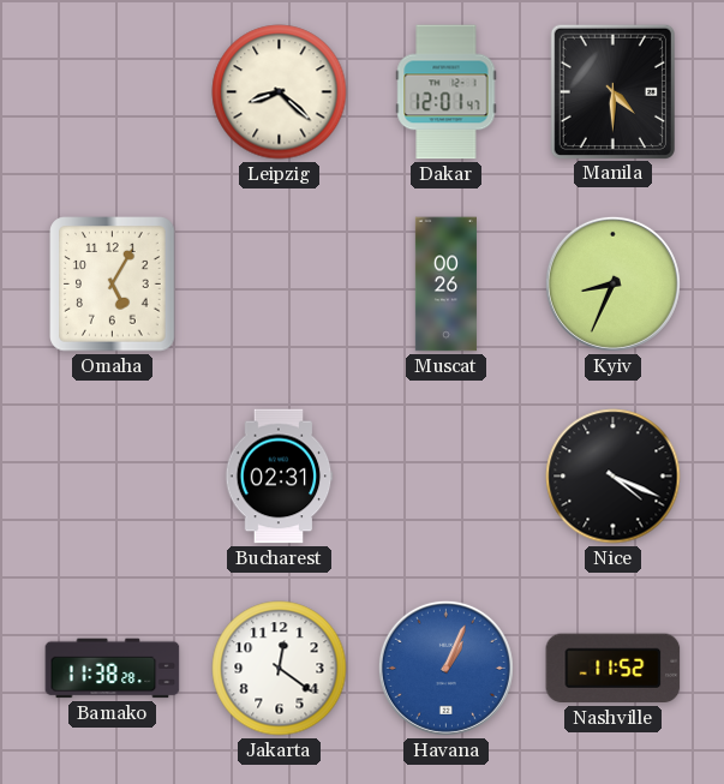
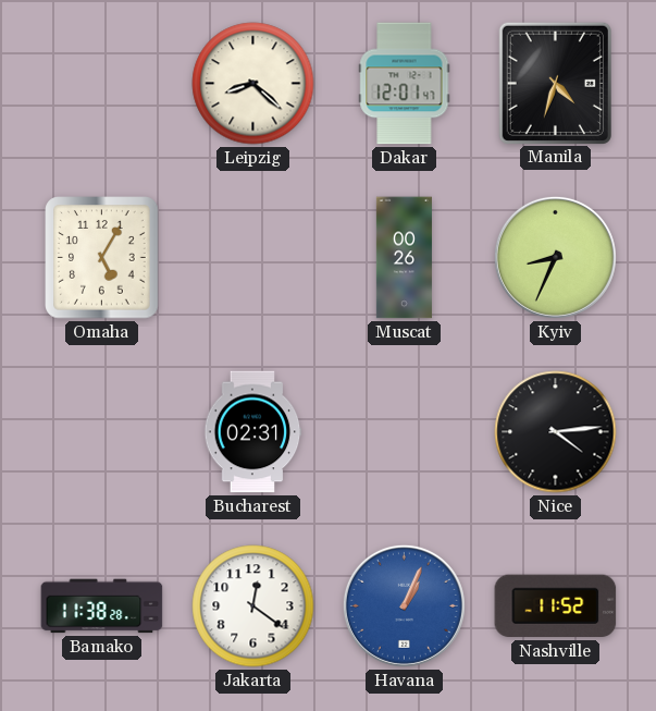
Manila: 4:30 -> 4:33
Nice: 4:19 -> 4:14
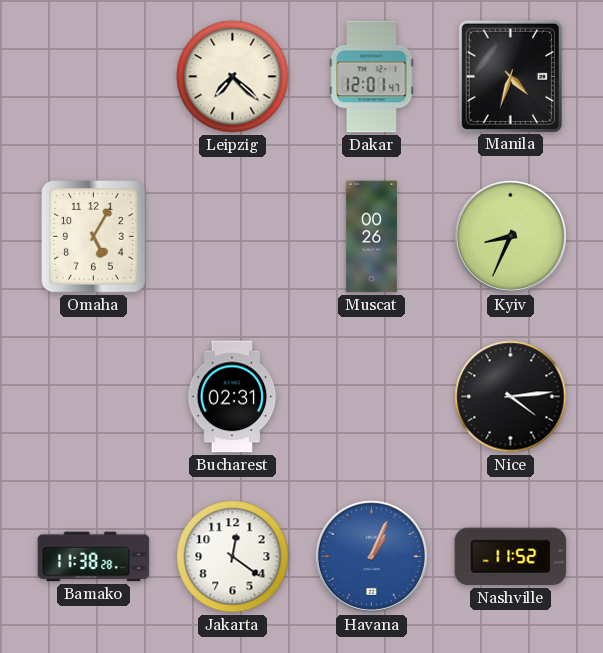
Leipzig: 8:22 -> 7:22
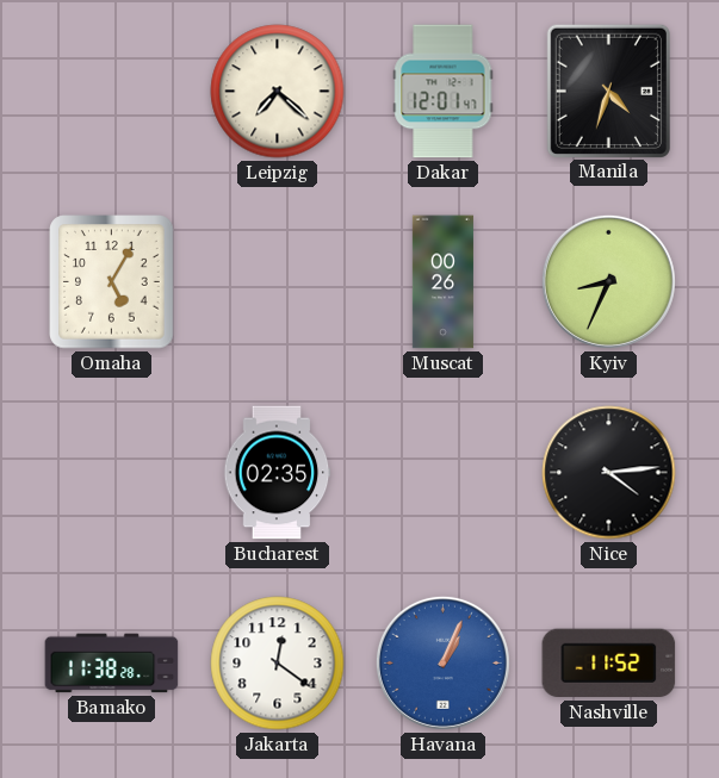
Bucharest: 02:31 -> 02:35
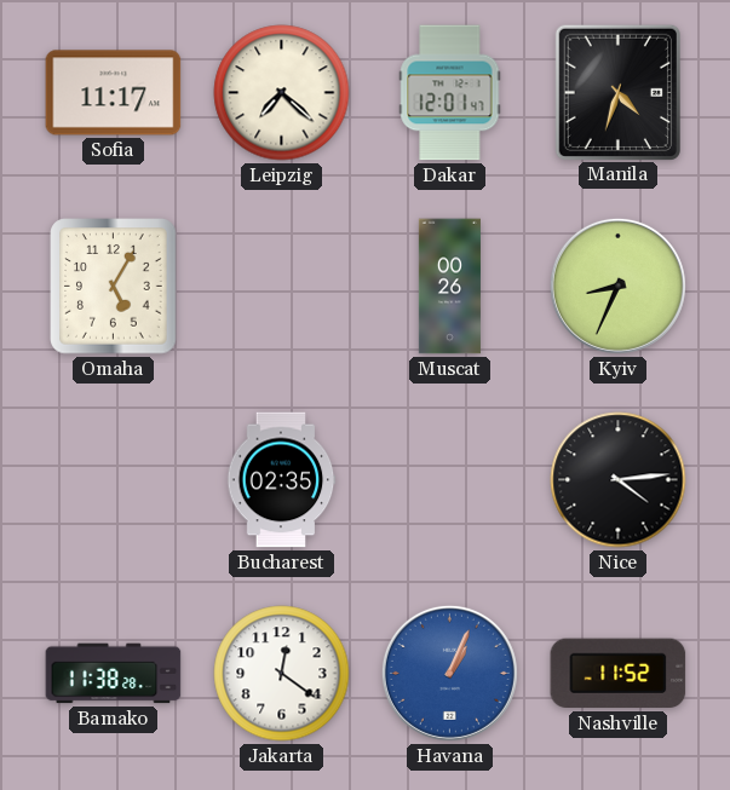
Sofia: none -> 11:17
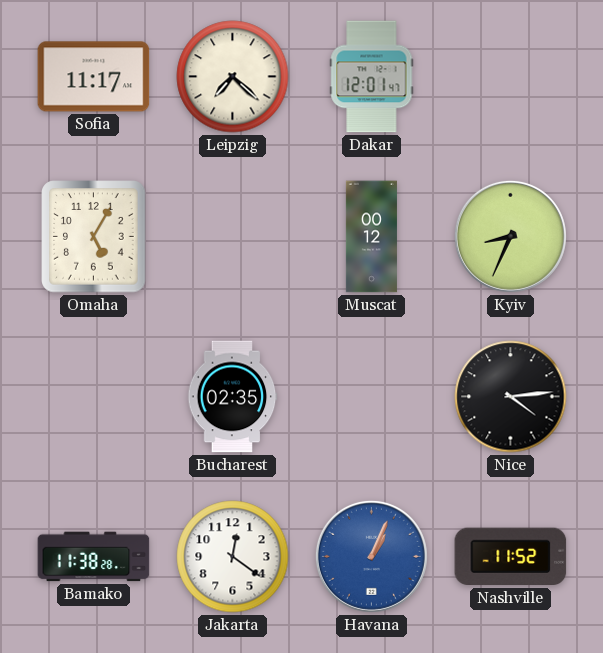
Manila: 4:33 -> none
Muscat: 00:26 -> 00:12
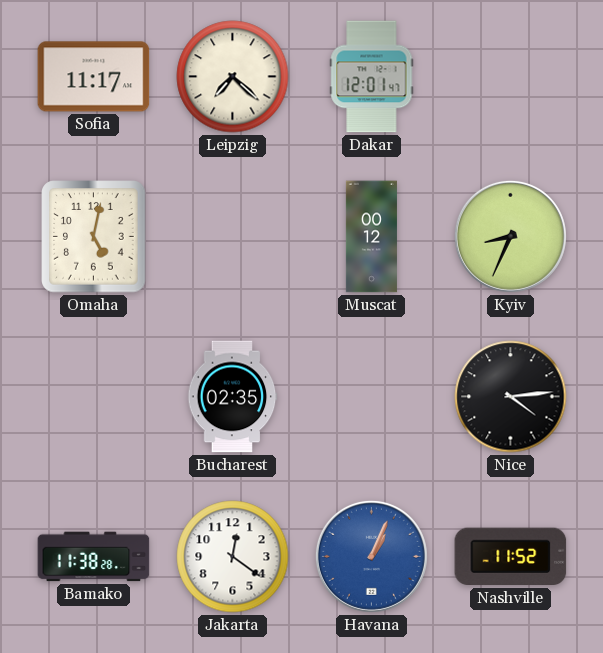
Omaha: 5:05 -> 5:02
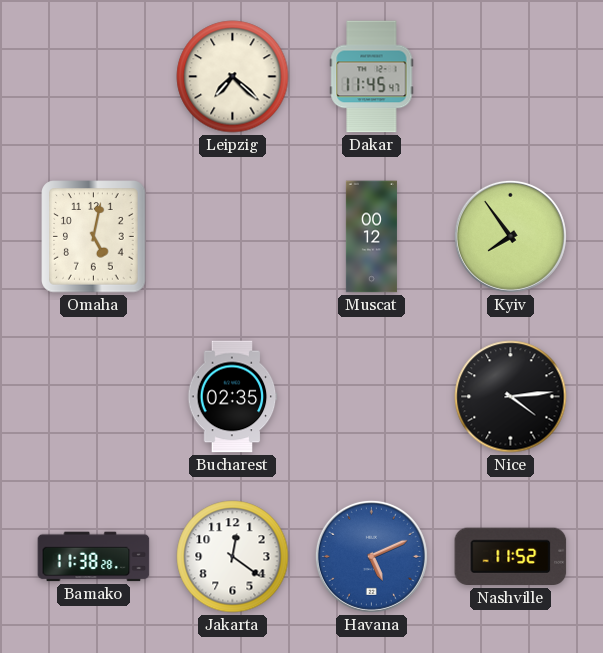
Sofia: 11:17 -> none
Dakar: 12:01 -> 11:45
Kyiv: 8:34 -> 7:54
Havana: 1:04 -> 5:11
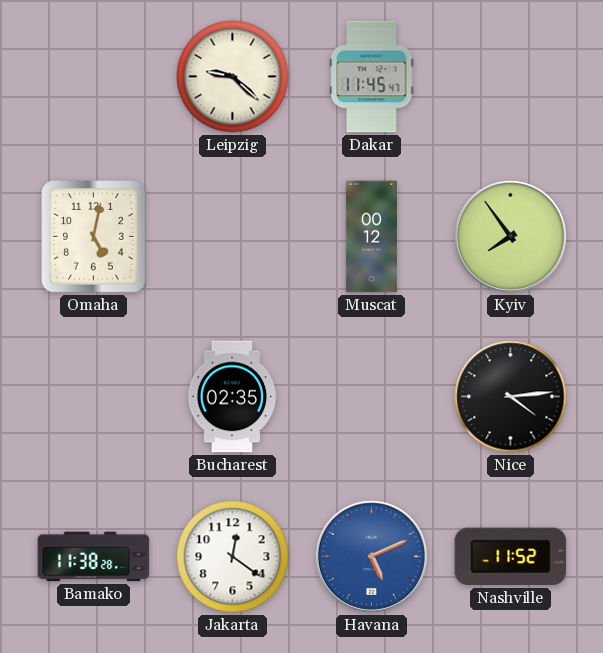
Leipzig: 7:22 -> 9:22
